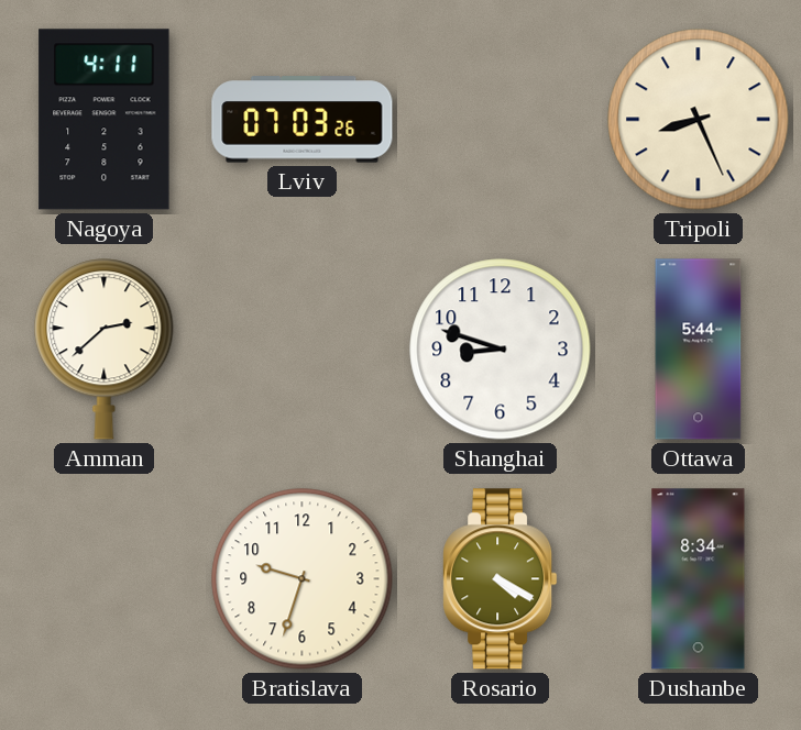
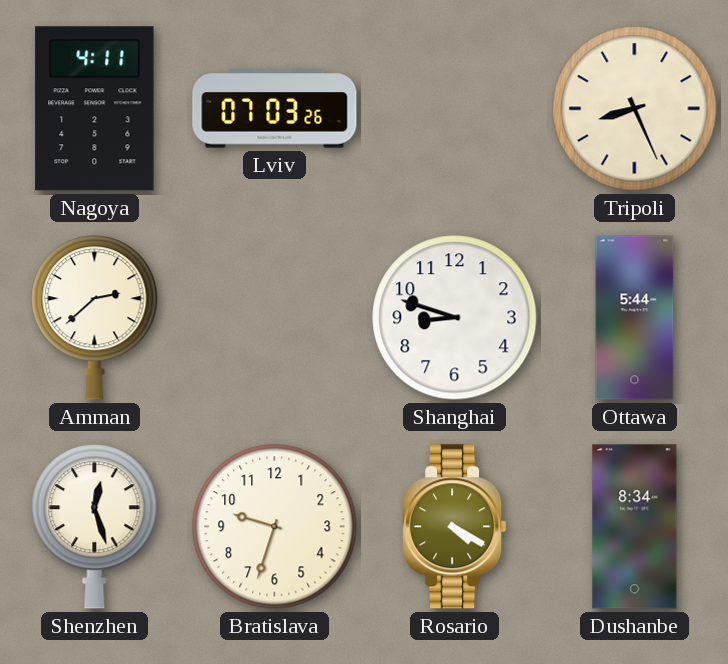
Shenzhen: none -> 12:27
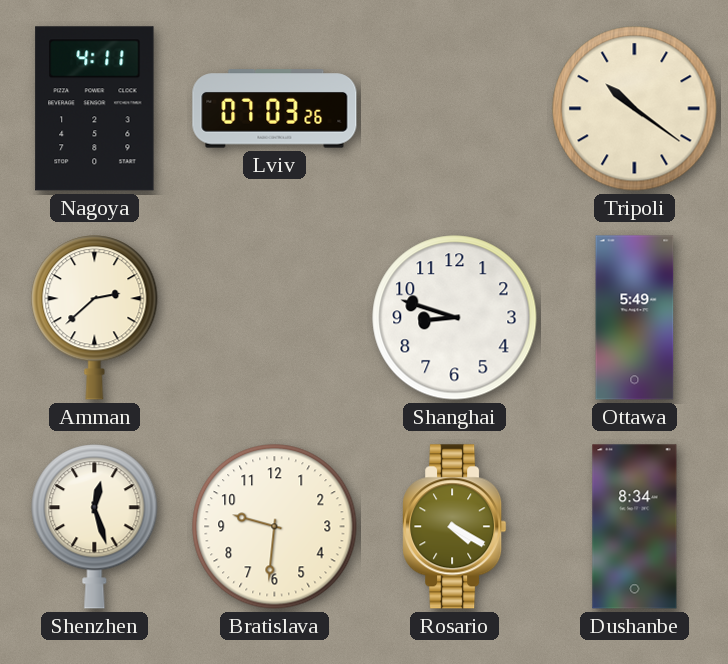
Tripoli: 8:26 -> 10:21
Ottawa: 5:44 -> 5:49
Bratislava: 9:33 -> 9:31
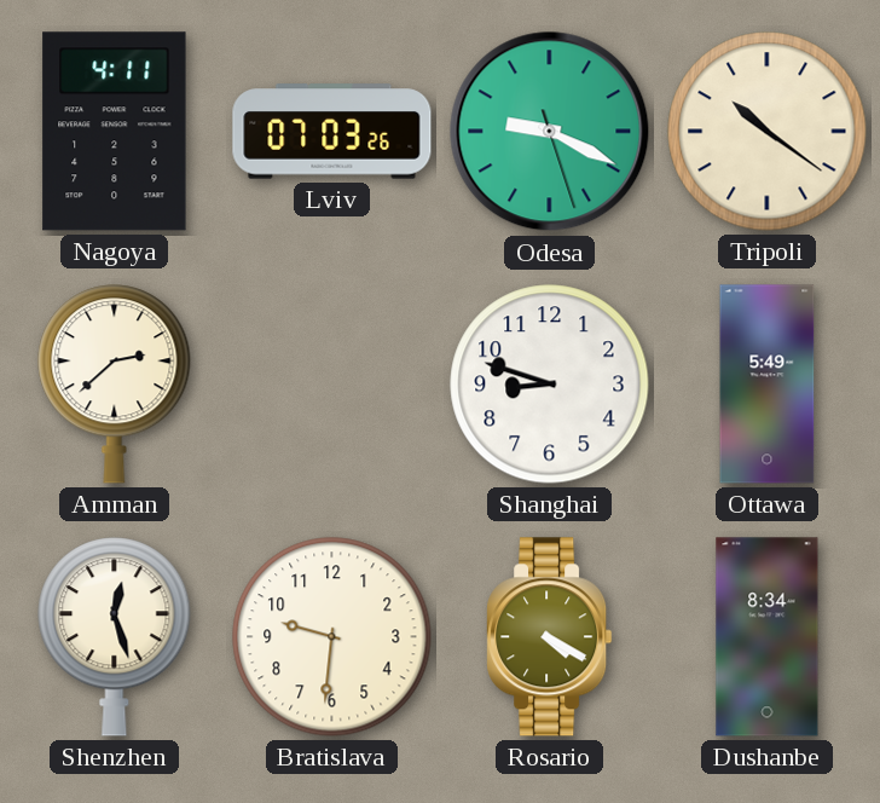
Odesa: none -> 9:19
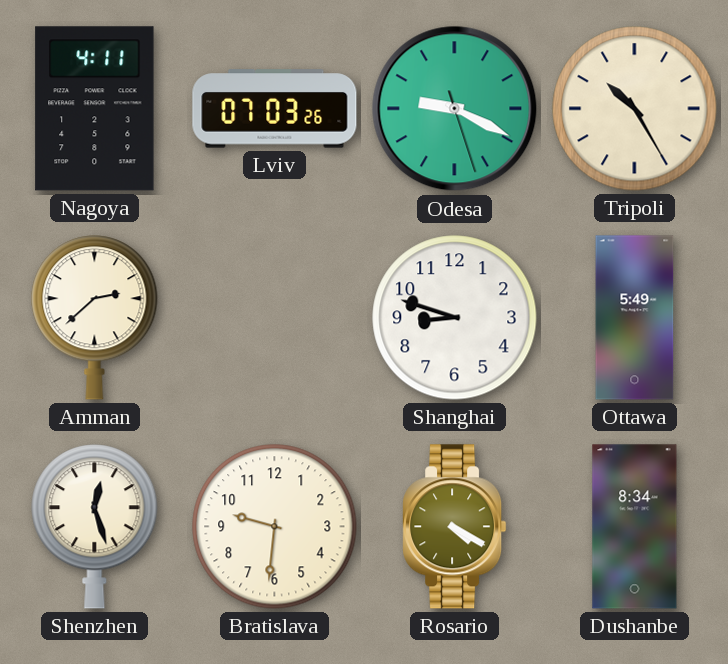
Tripoli: 10:21 -> 10:25
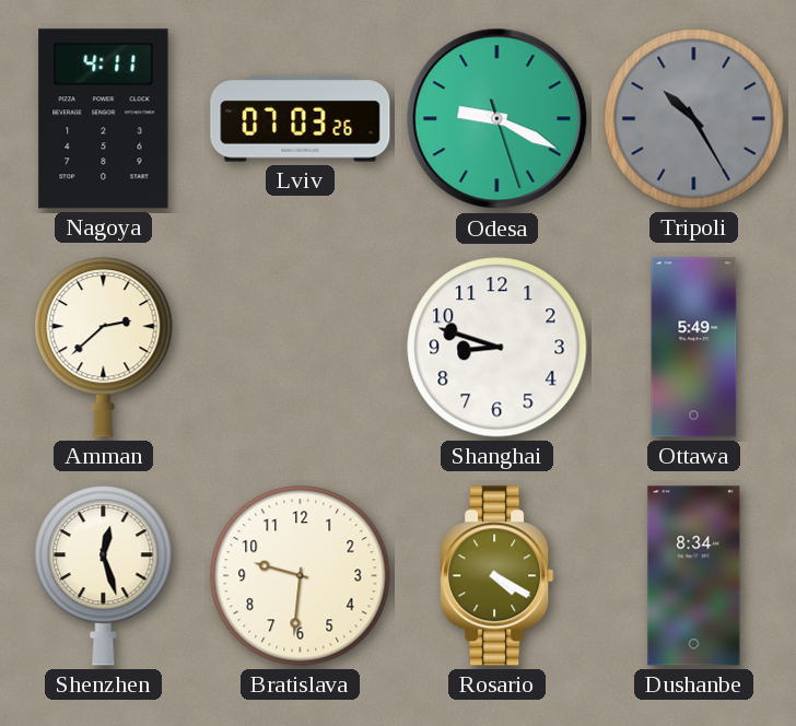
Tripoli dial: cream -> grey
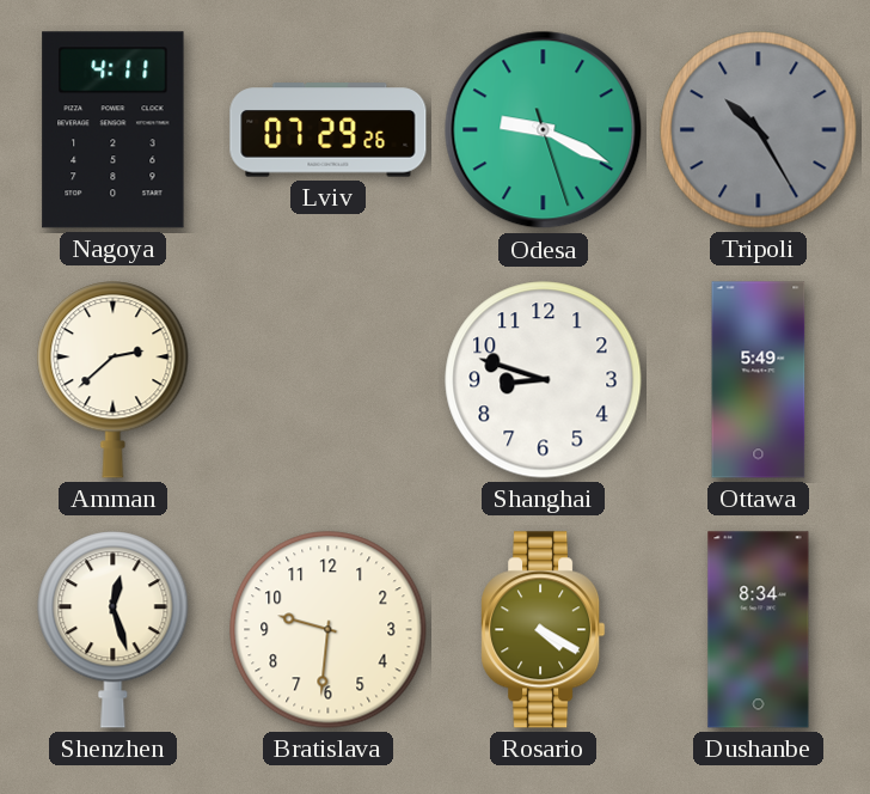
Lviv: 07:03 -> 07:29
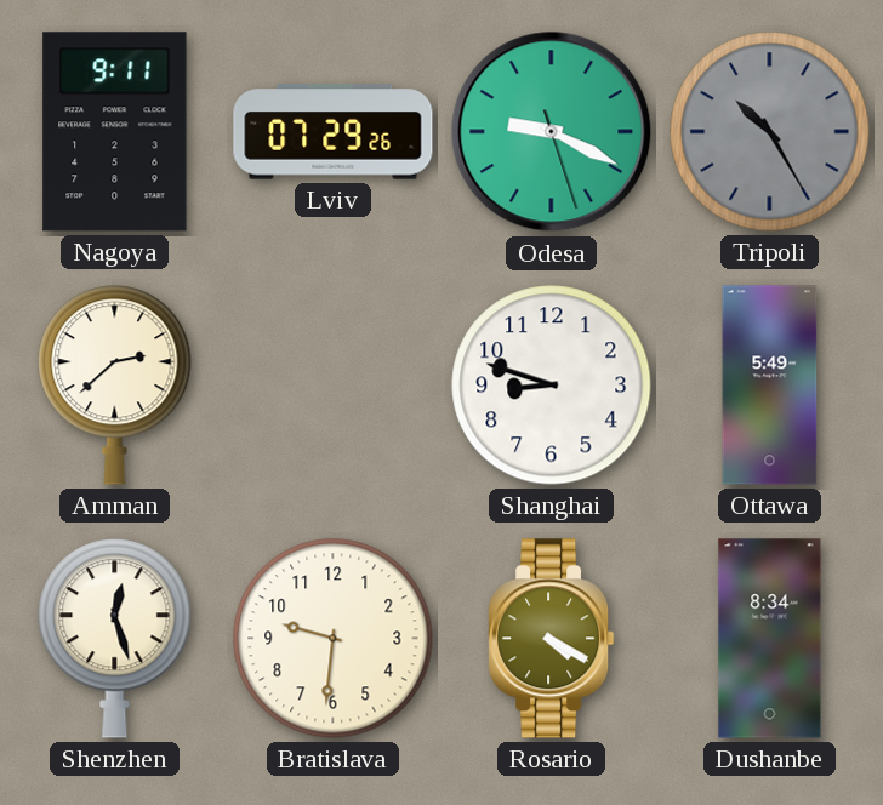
Nagoya: 4:11 -> 9:11
